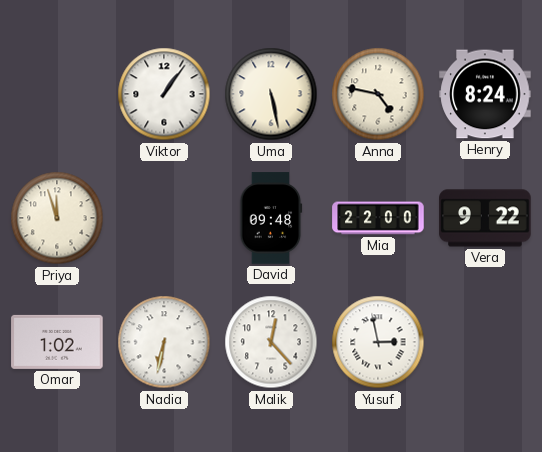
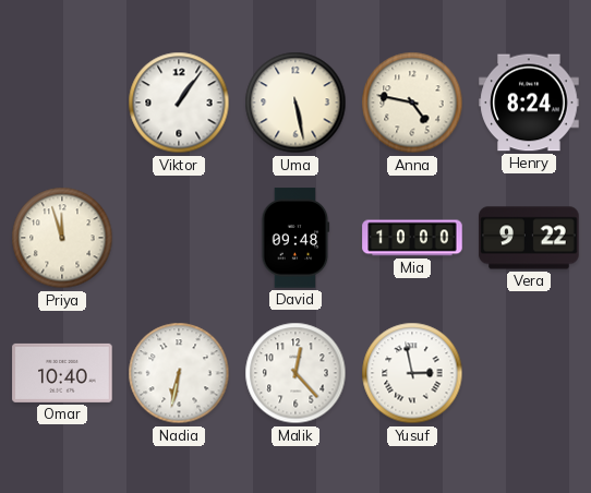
Mia: 22:00 -> 10:00
Omar: 1:02 -> 10:40
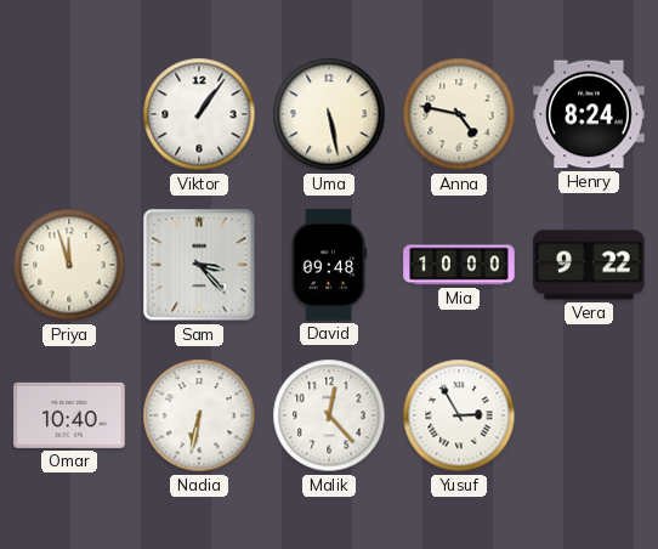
Sam: none -> 3:23
Yusuf: 2:58 -> 2:55
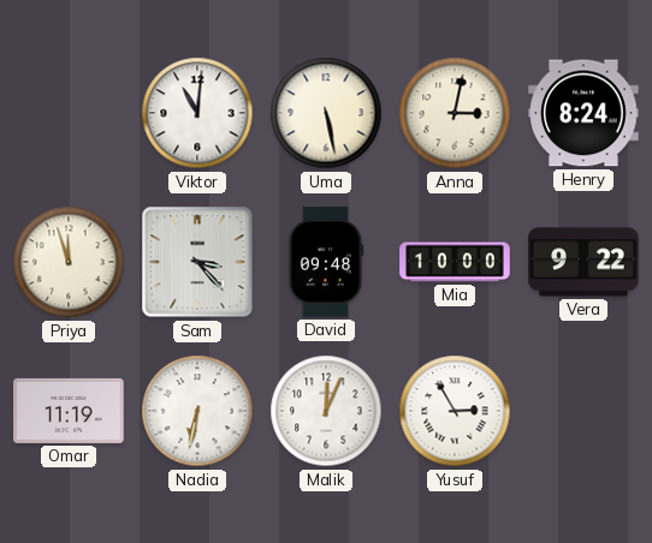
Viktor: 1:06 -> 11:01
Anna: 4:47 -> 3:02
Omar: 10:40 -> 11:19
Malik: 12:23 -> 12:04
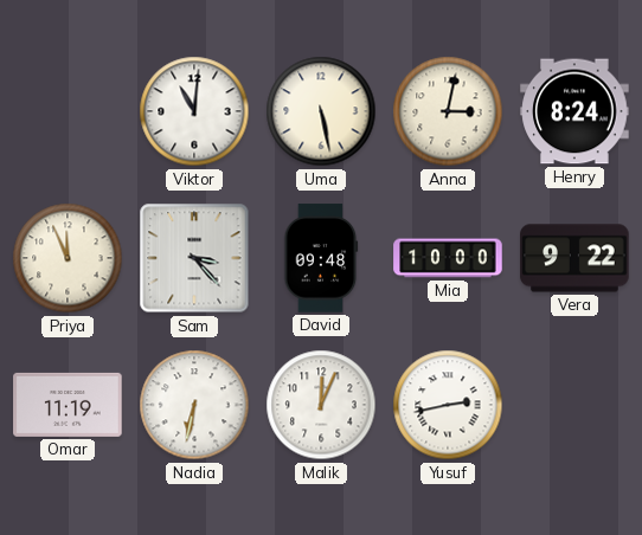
Priya: 11:57 -> 11:56
Yusuf: 2:55 -> 2:43
